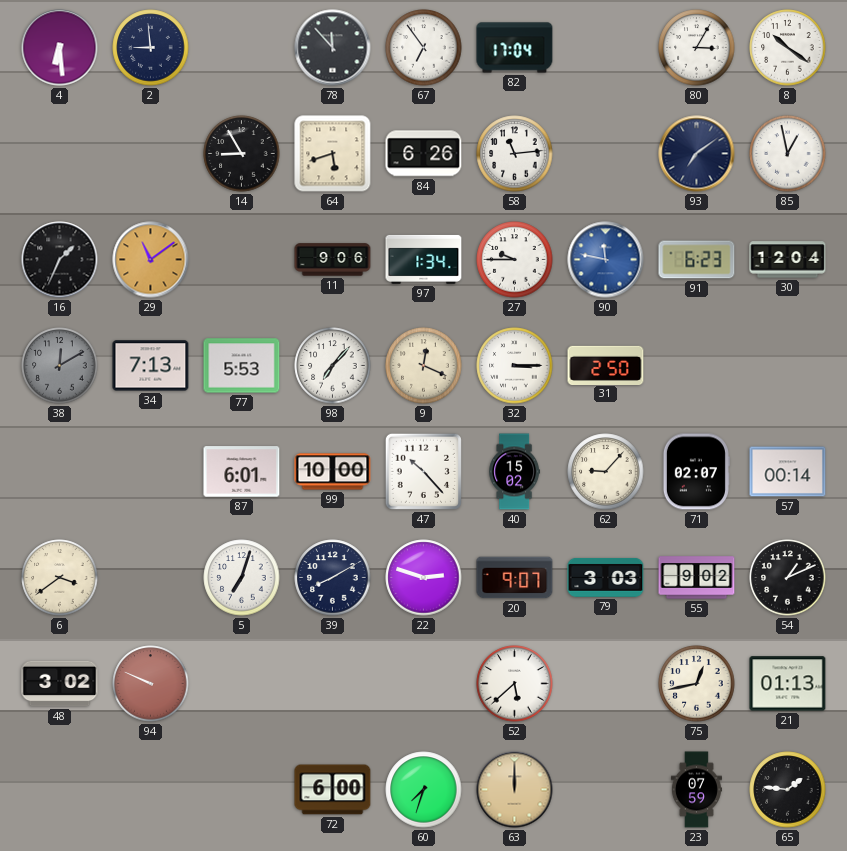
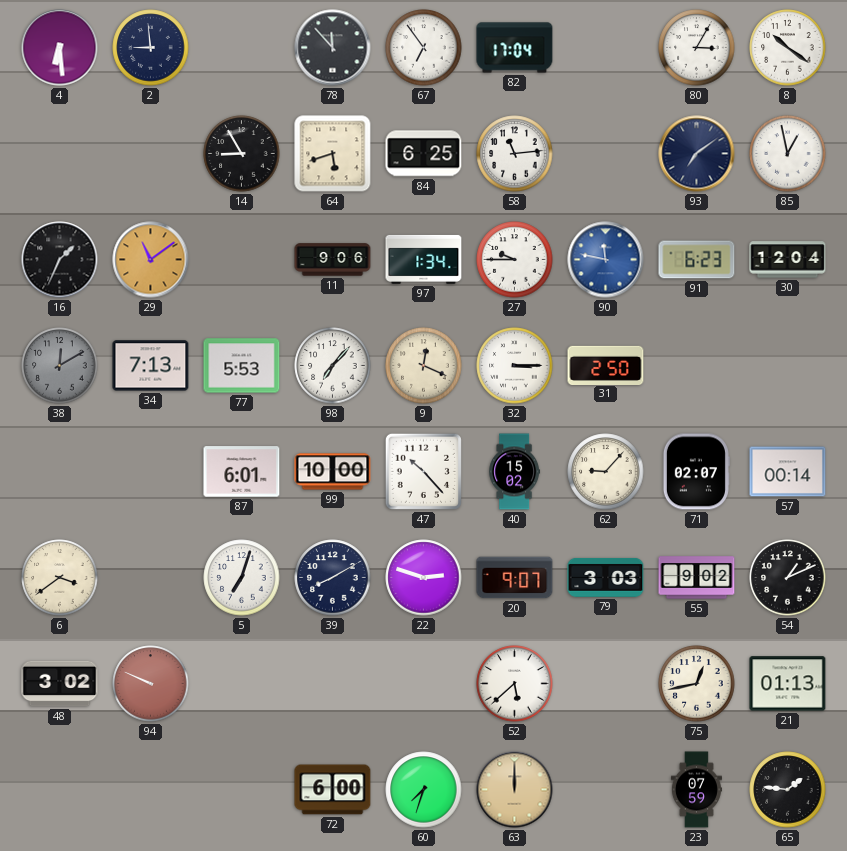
84: 6:26 -> 6:25
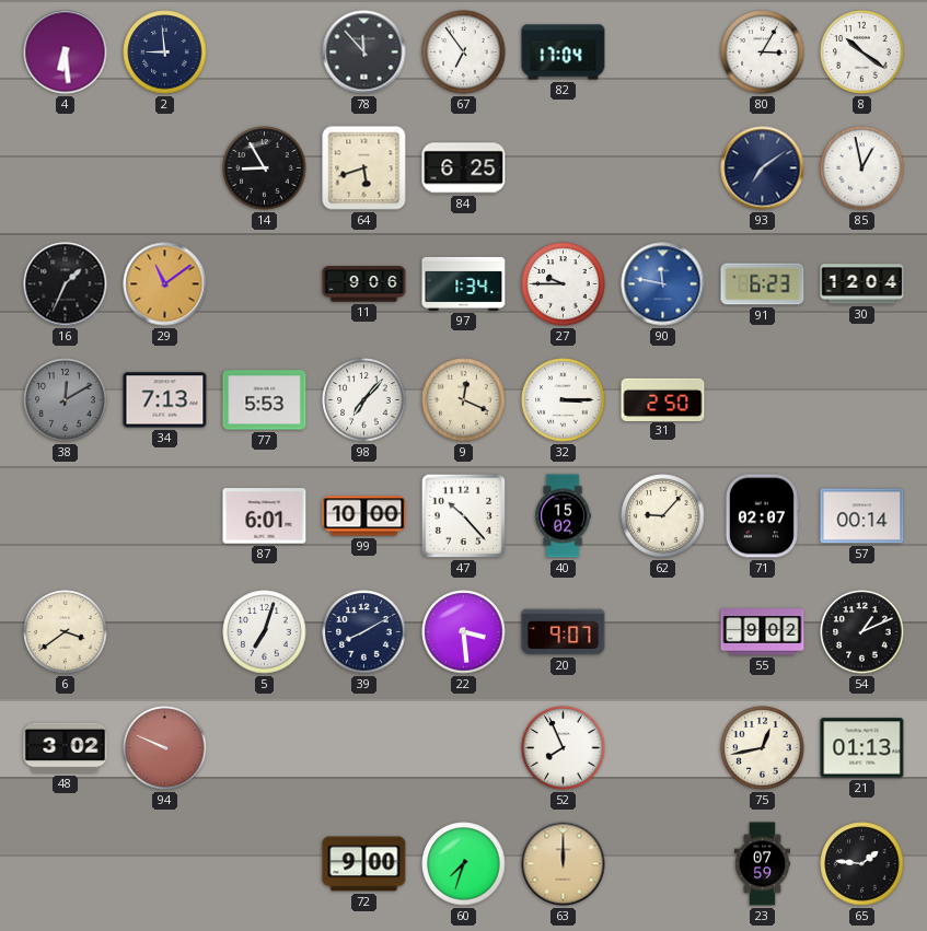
58: 11:14 -> none
22: 2:48 -> 3:29
79: 3:03 -> none
52: 5:38 -> 7:56
72: 6:00 -> 9:00
